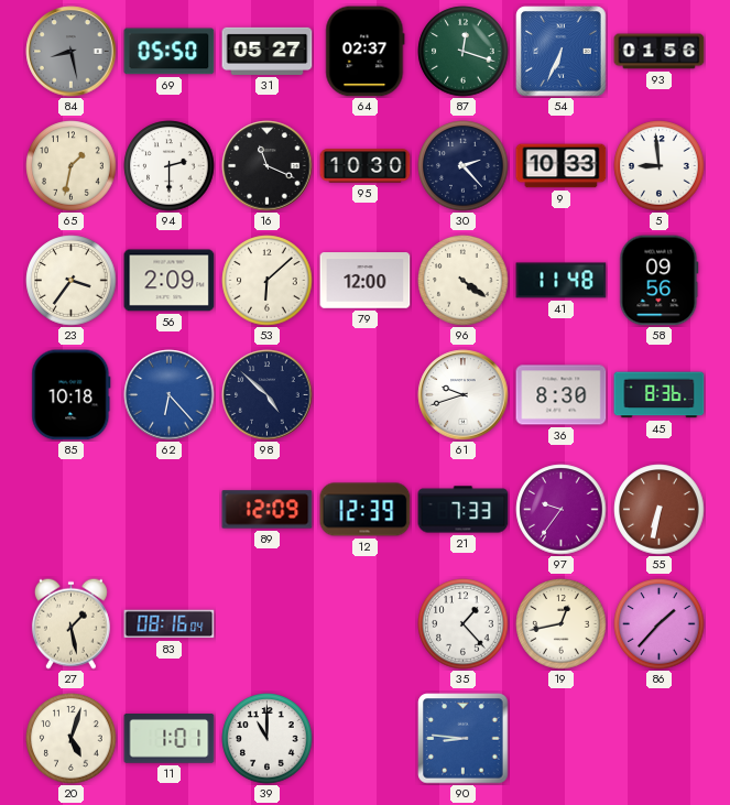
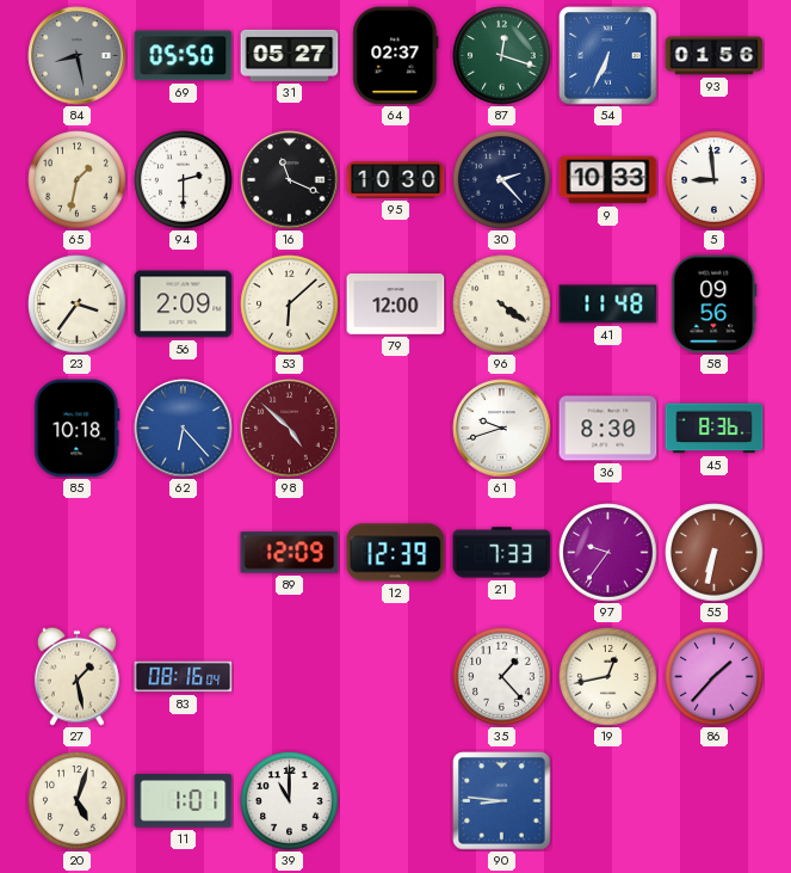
98 dial: navy -> burgundy
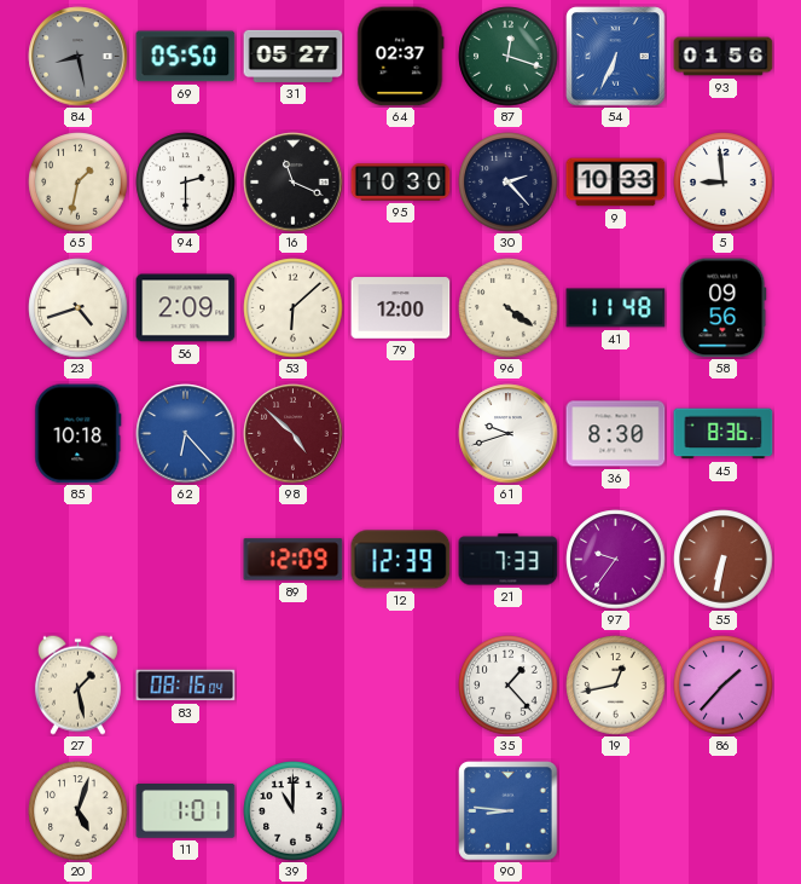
23: 3:36 -> 4:42
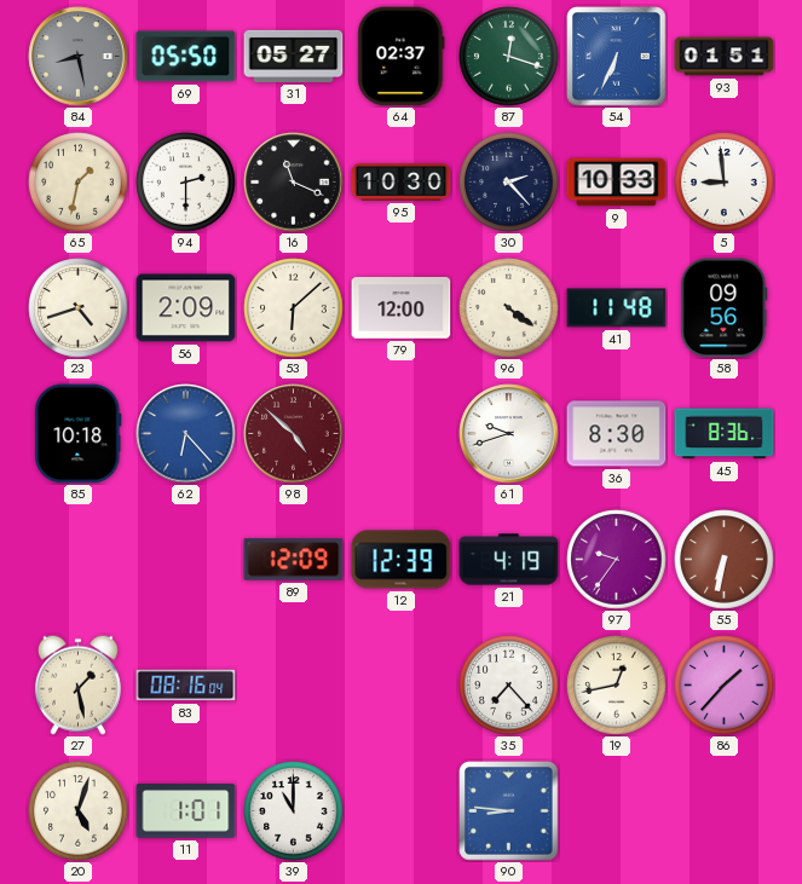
93: 01:56 -> 01:51
21: 7:33 -> 4:19
35: 1:23 -> 7:23
